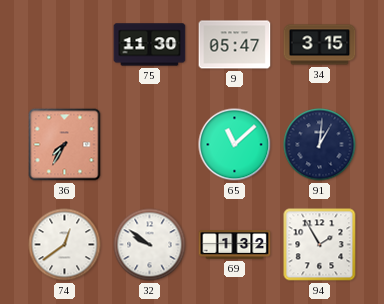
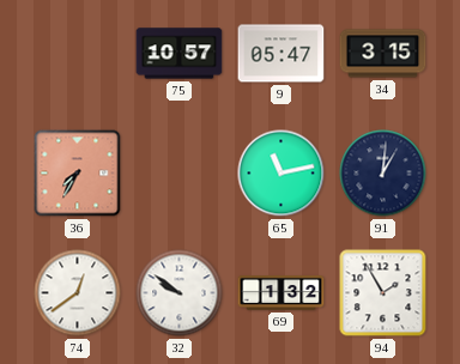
75: 11:30 -> 10:57
65: 11:08 -> 11:13
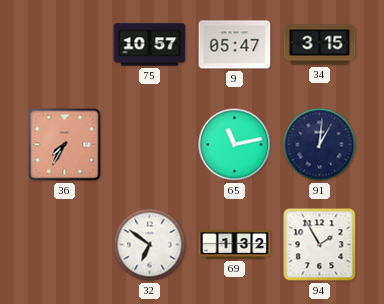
74: 12:39 -> none
32: 9:51 -> 6:51
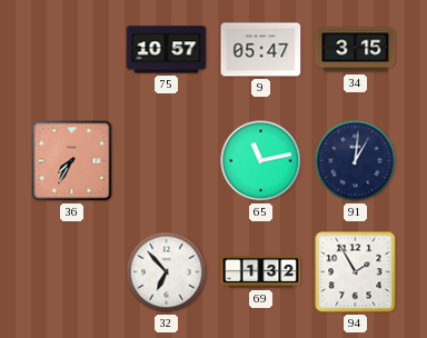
32: 6:51 -> 6:53
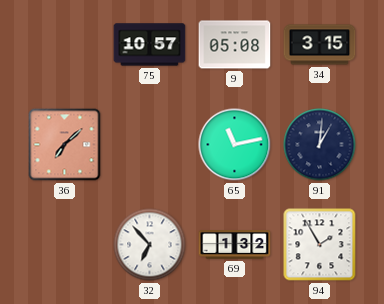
9: 05:47 -> 05:08
36: 7:35 -> 7:08
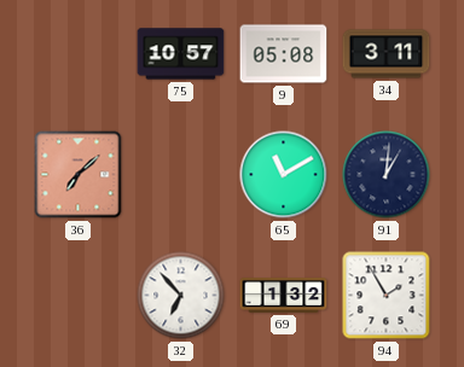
34: 3:15 -> 3:11
65: 11:13 -> 11:10
